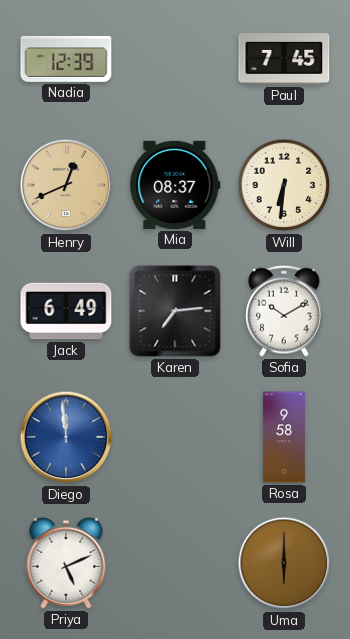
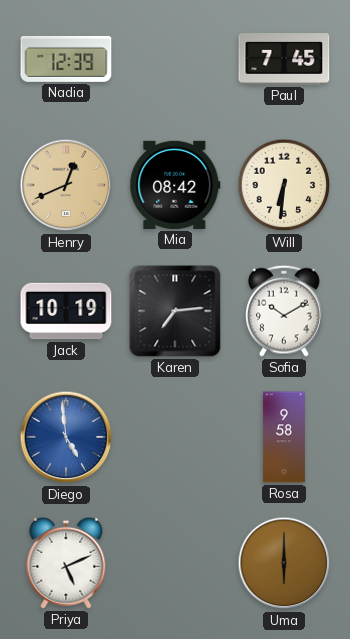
Mia: 08:37 -> 08:42
Jack: 6:49 -> 10:19
Diego: 11:59 -> 4:59
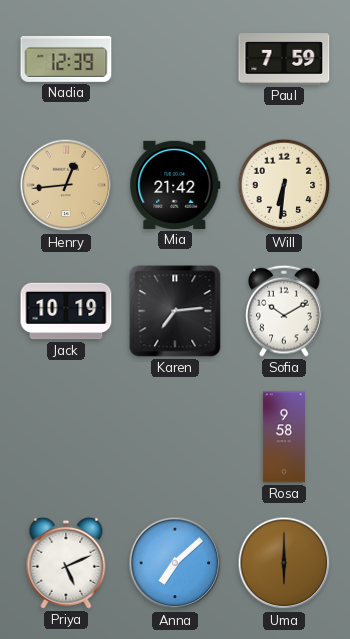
Paul: 7:45 -> 7:59
Henry: 12:41 -> 12:44
Mia: 08:42 -> 21:42
Diego: 4:59 -> none
Anna: none -> 7:08
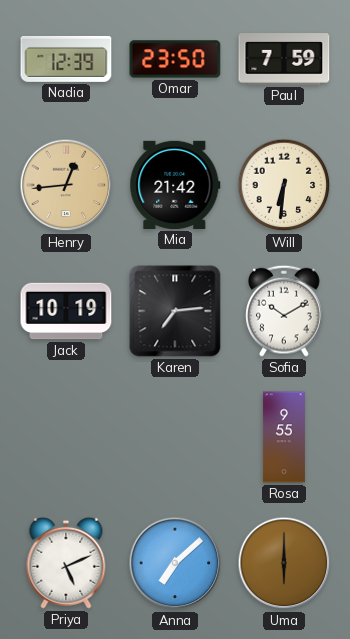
Omar: none -> 23:50
Rosa: 9:58 -> 9:55
